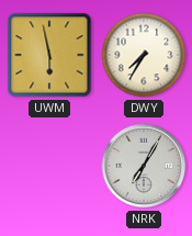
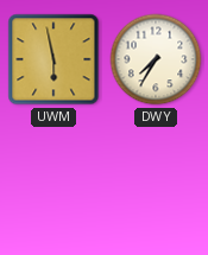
NRK: 7:05 -> none
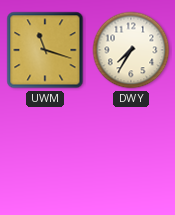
UWM: 5:58 -> 11:18
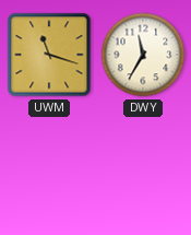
DWY: 7:35 -> 11:35
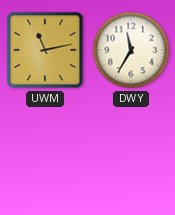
UWM: 11:18 -> 11:13
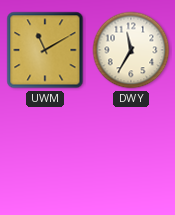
UWM: 11:13 -> 11:10
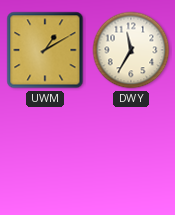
UWM: 11:10 -> 1:10
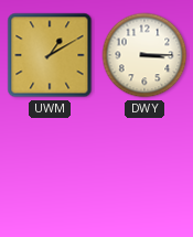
DWY: 11:35 -> 3:15
